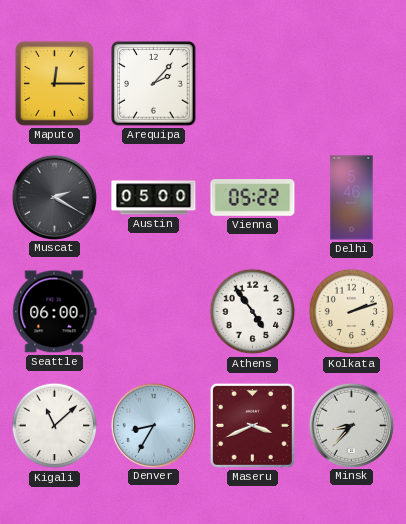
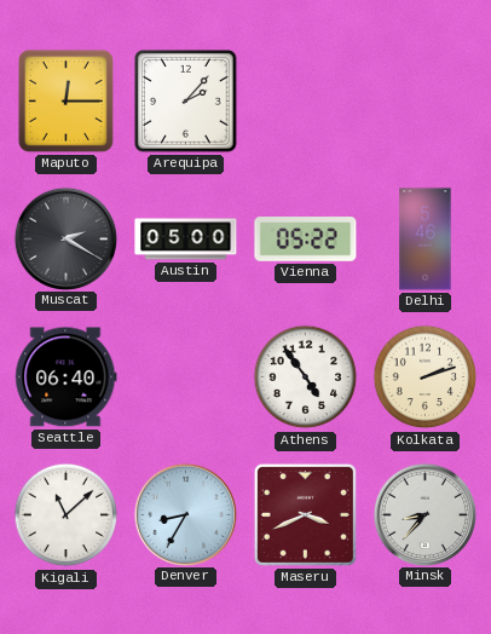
Seattle: 06:00 -> 06:40
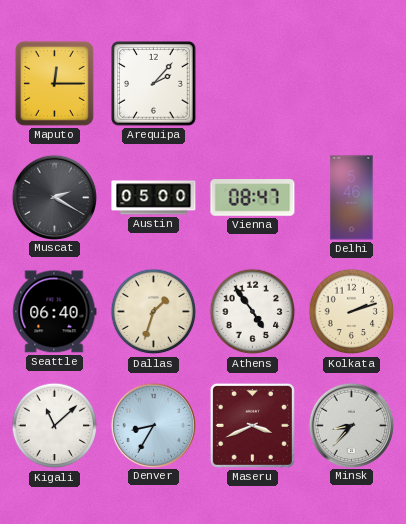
Vienna: 05:22 -> 08:47
Dallas: none -> 1:33
